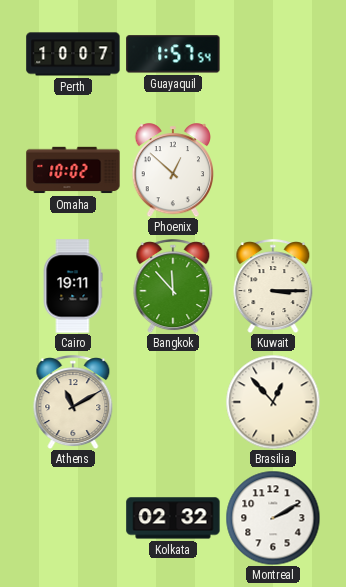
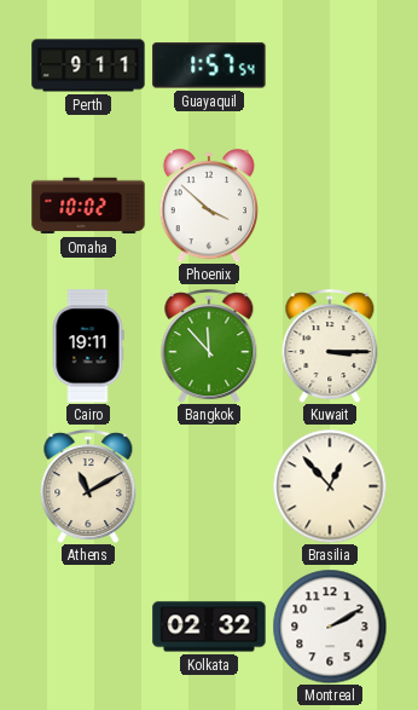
Perth: 10:07 -> 9:11
Phoenix: 12:52 -> 3:52
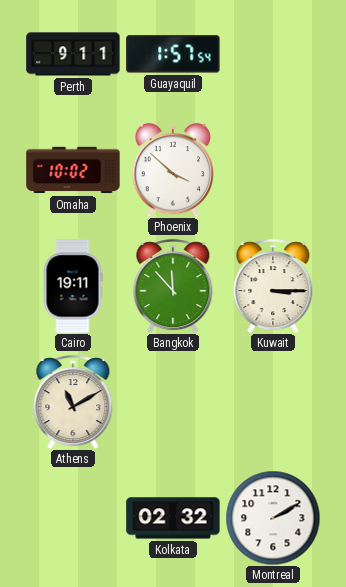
Brasilia: 12:53 -> none
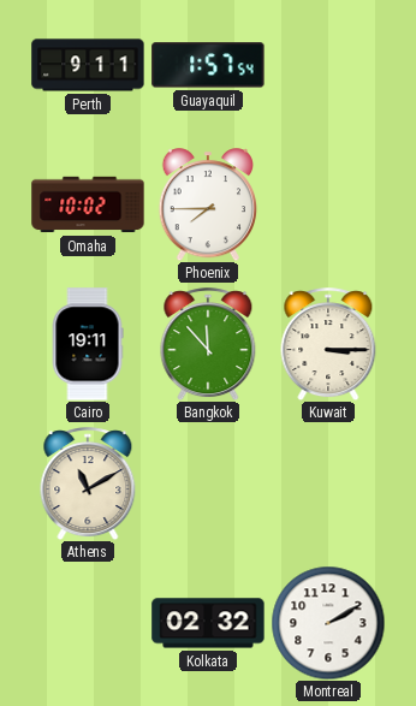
Phoenix: 3:52 -> 7:45
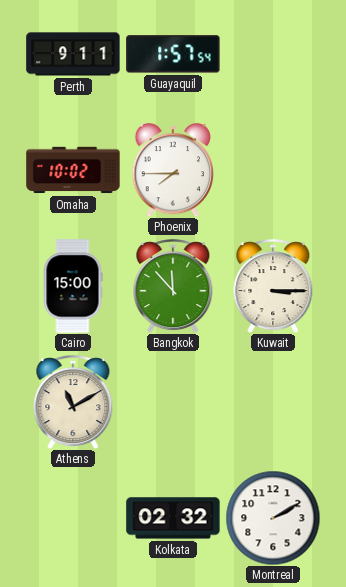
Cairo: 19:11 -> 15:00
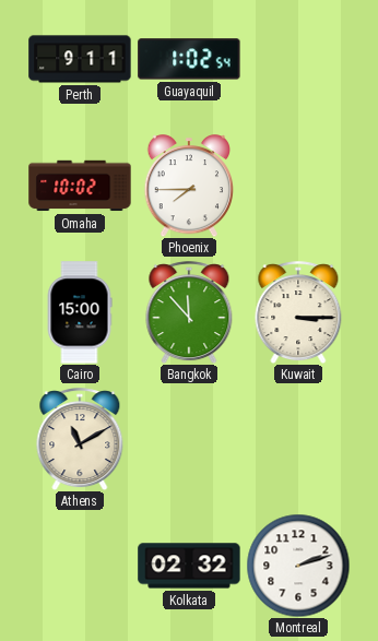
Guayaquil: 1:57 -> 1:02
Montreal: 2:10 -> 2:12
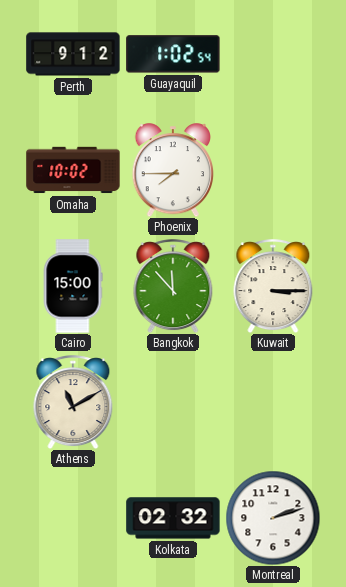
Perth: 9:11 -> 9:12
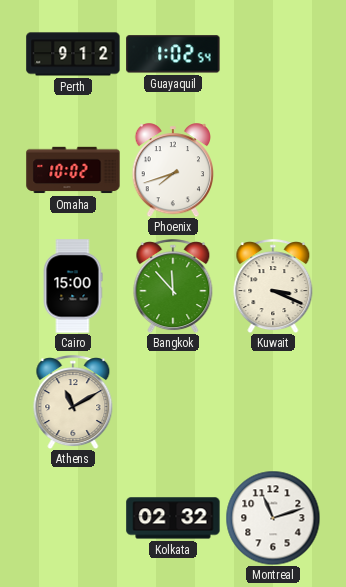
Phoenix: 7:45 -> 7:42
Kuwait: 3:15 -> 3:19
Montreal: 2:12 -> 11:12
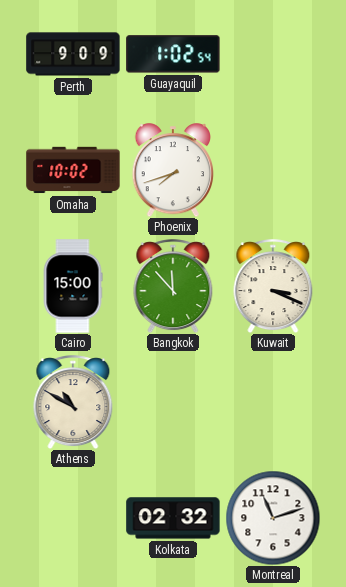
Perth: 9:12 -> 9:09
Athens: 11:10 -> 10:50
